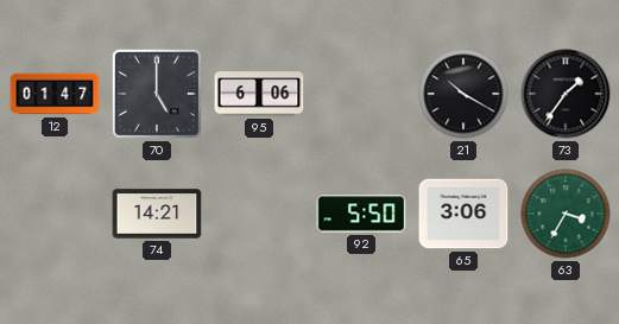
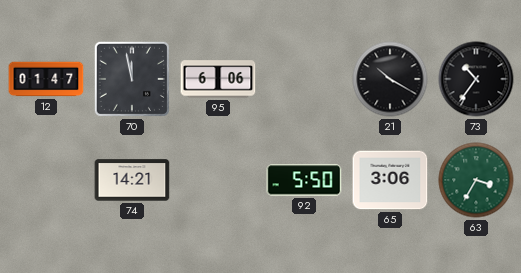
70: 5:00 -> 11:58
73: 1:36 -> 10:36
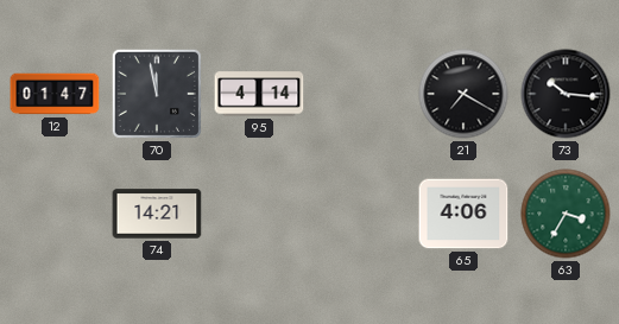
95: 6:06 -> 4:14
21: 10:20 -> 7:20
73: 10:36 -> 10:16
92: 5:50 -> none
65: 3:06 -> 4:06
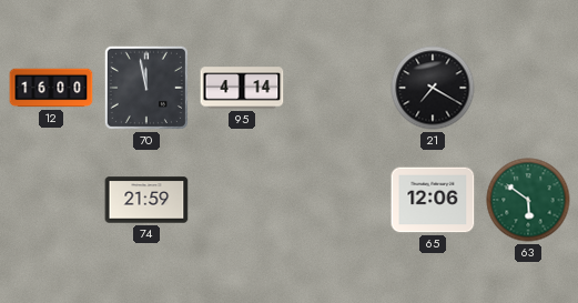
12: 01:47 -> 16:00
73: 10:16 -> none
74: 14:21 -> 21:59
65: 4:06 -> 12:06
63: 3:35 -> 5:51
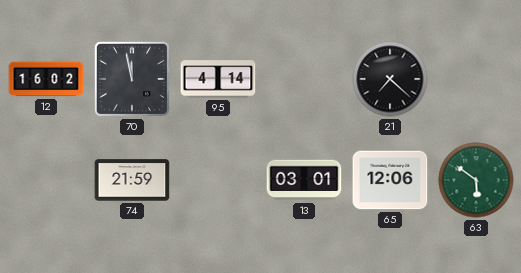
12: 16:00 -> 16:02
21: 7:20 -> 7:22
13: none -> 03:01
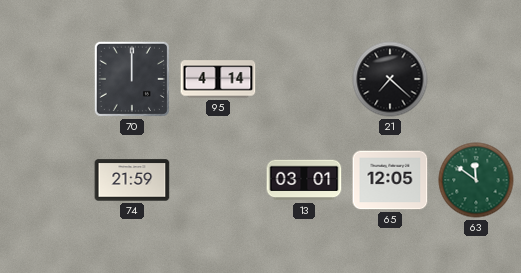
12: 16:02 -> none
70: 11:58 -> 12:00
65: 12:06 -> 12:05
63: 5:51 -> 11:51
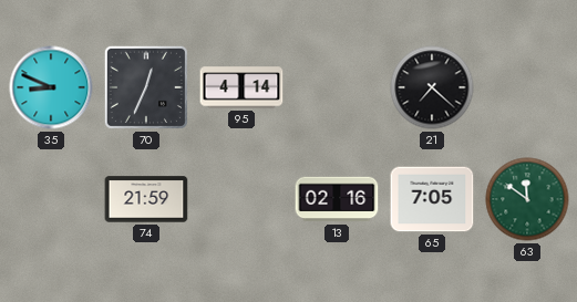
35: none -> 8:49
70: 12:00 -> 12:34
13: 03:01 -> 02:16
65: 12:05 -> 7:05
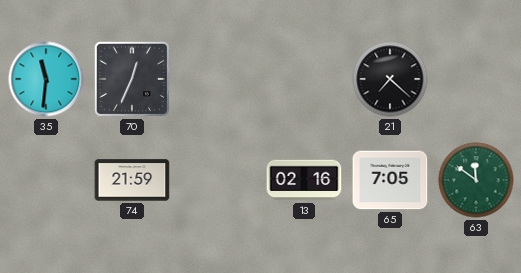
35: 8:49 -> 11:31
95: 4:14 -> none
